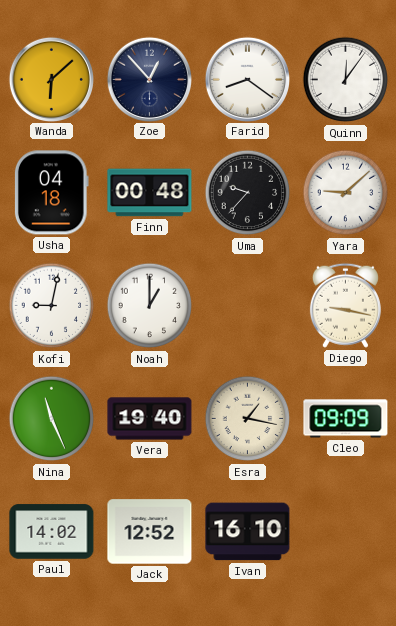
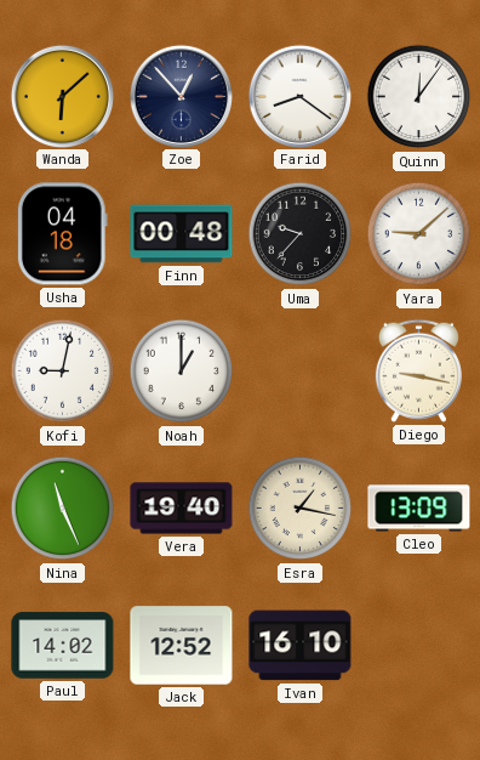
Cleo: 09:09 -> 13:09
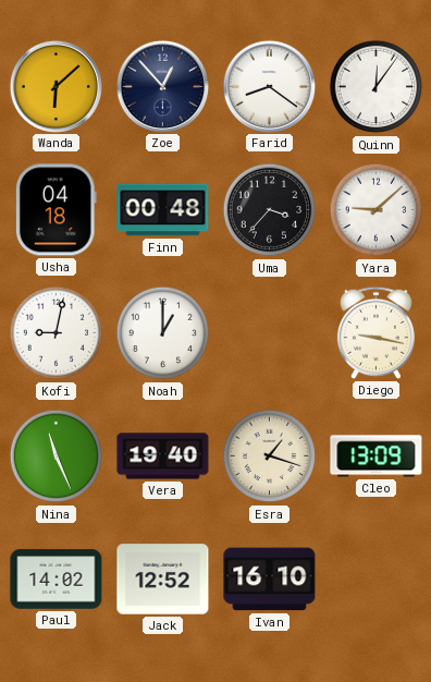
Uma: 9:37 -> 3:37
Esra: 1:17 -> 1:18
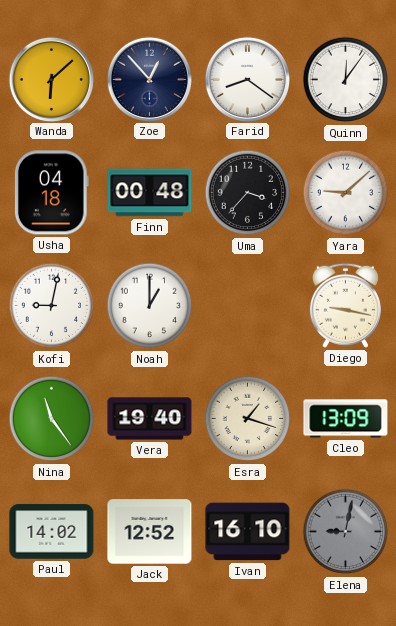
Nina: 11:26 -> 11:24
Elena: none -> 9:02
